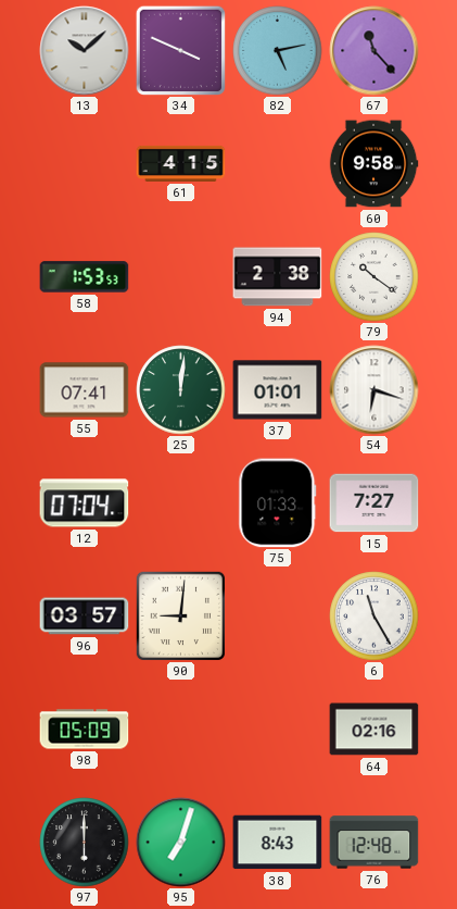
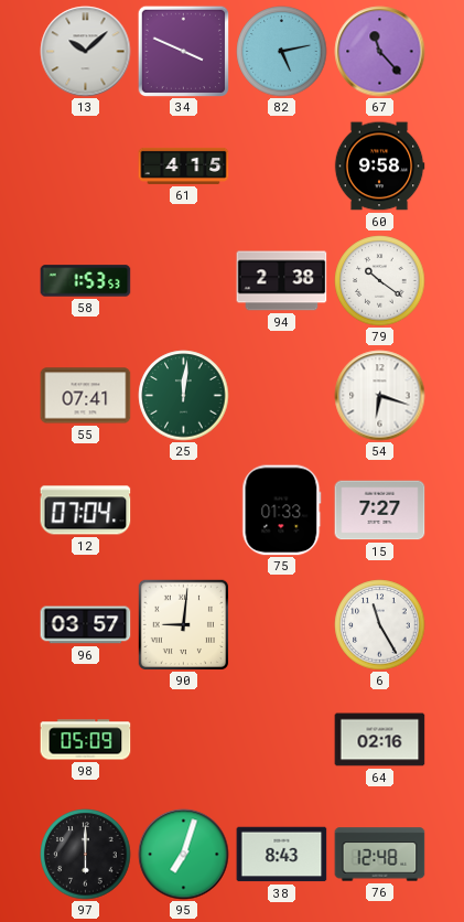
37: 01:01 -> none
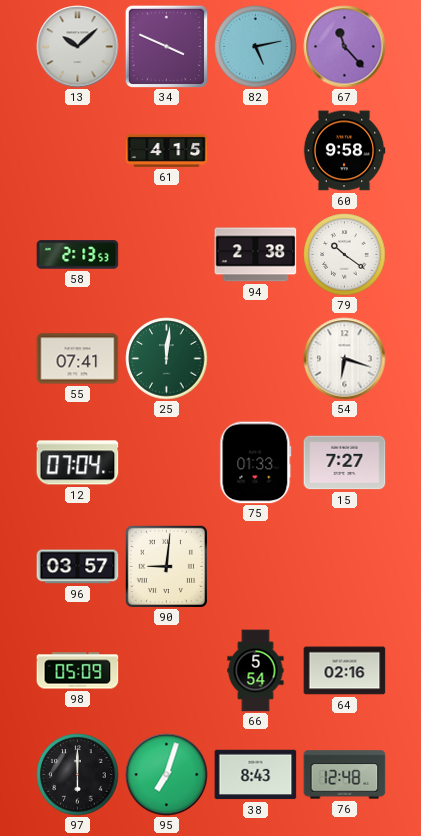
58: 1:53 -> 2:13
6: 11:25 -> none
66: none -> 5:54
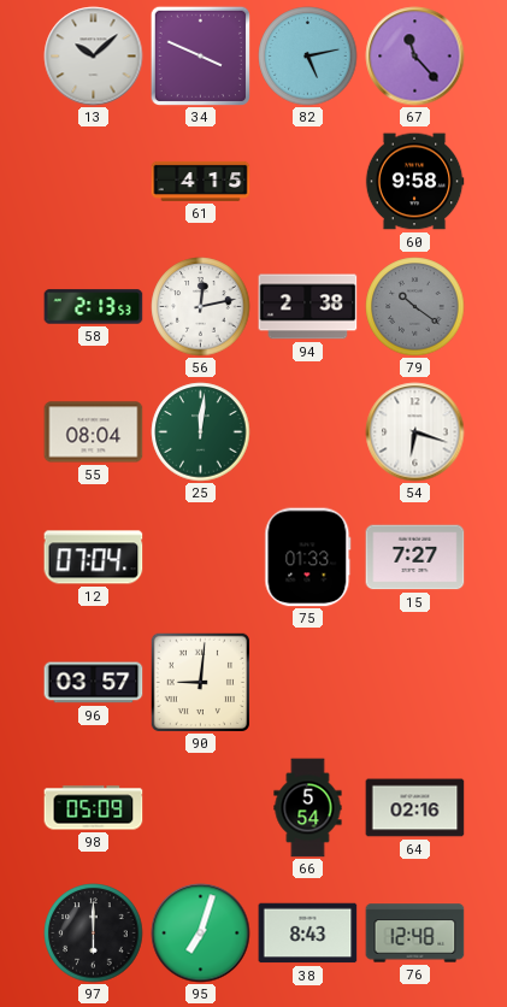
56: none -> 12:13
79 dial: white -> grey
55: 07:41 -> 08:04
